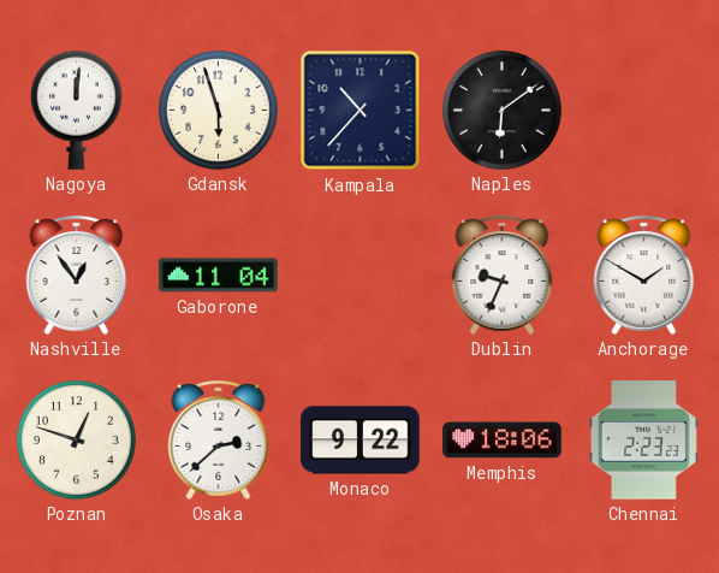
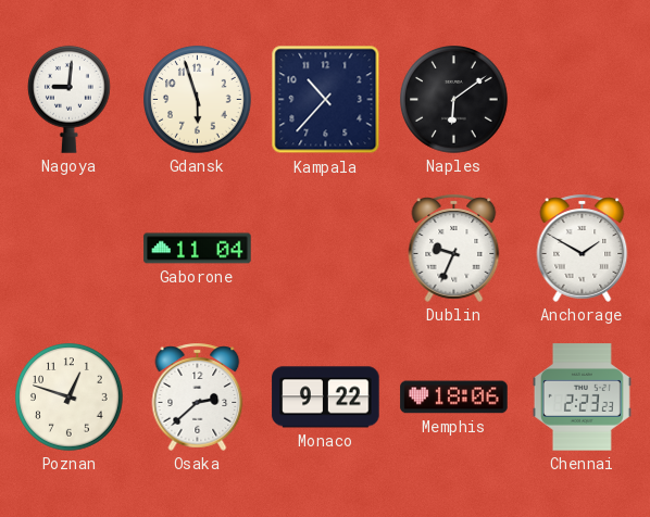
Nagoya: 12:01 -> 9:01
Nashville: 12:54 -> none
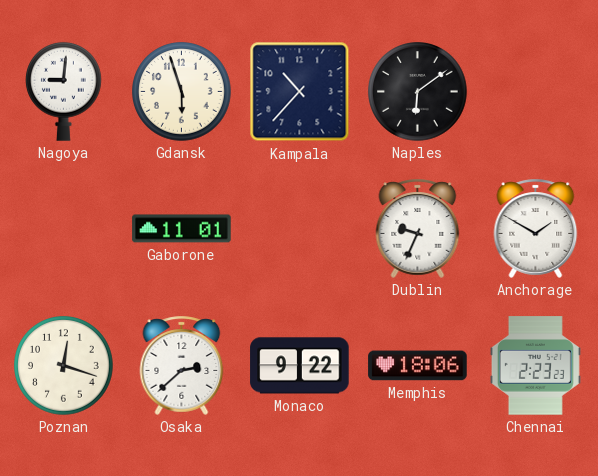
Gaborone: 11:04 -> 11:01
Poznan: 12:48 -> 12:18
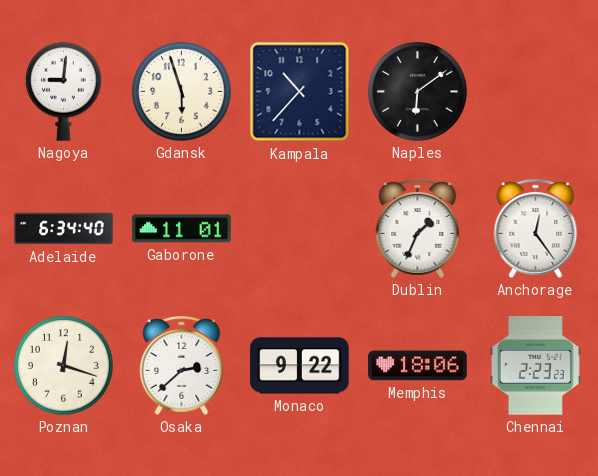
Adelaide: none -> 6:34
Dublin: 9:34 -> 1:34
Anchorage: 1:50 -> 12:24
